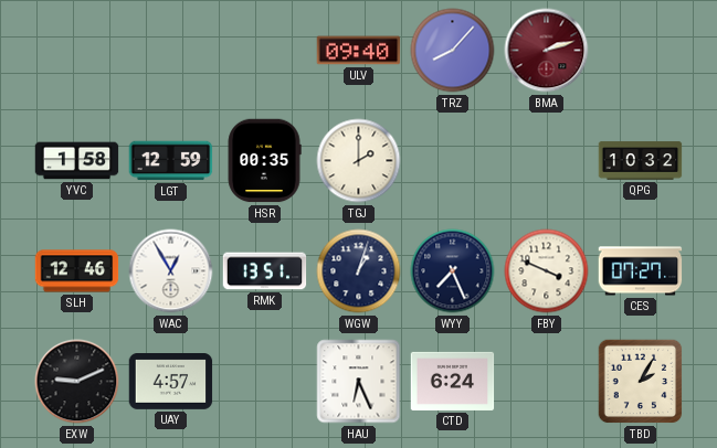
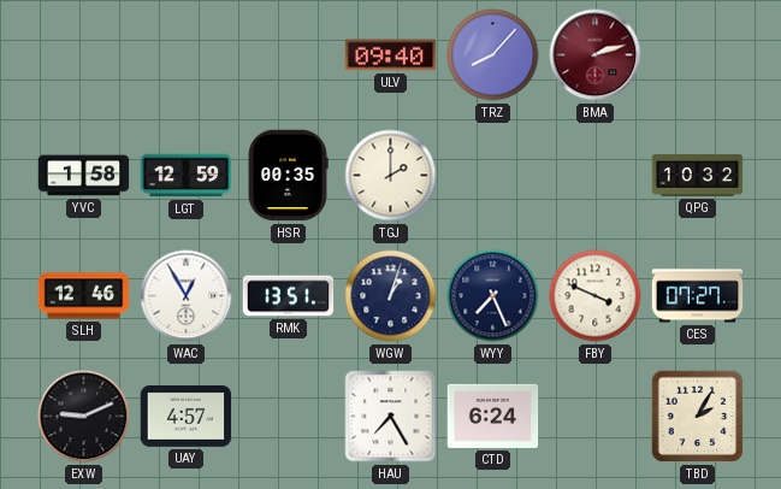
HAU: 6:26 -> 7:25
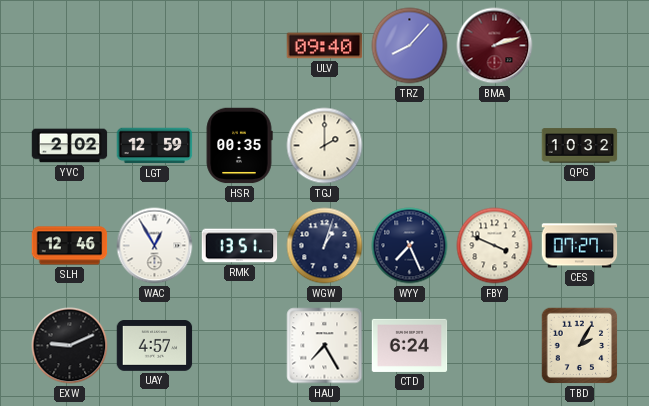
YVC: 1:58 -> 2:02
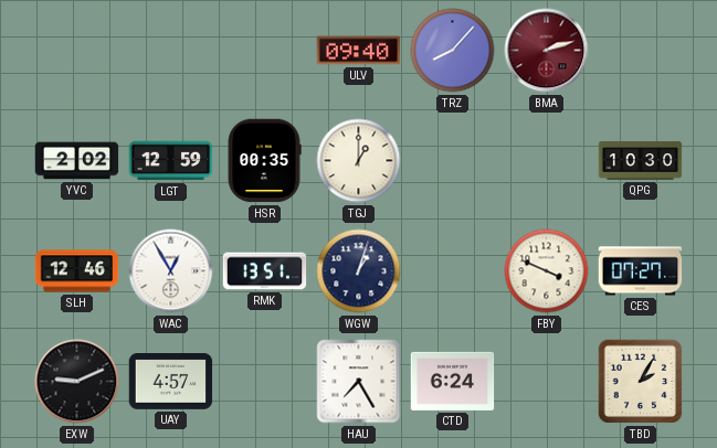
TGJ: 2:00 -> 1:00
QPG: 10:32 -> 10:30
WYY: 7:26 -> none
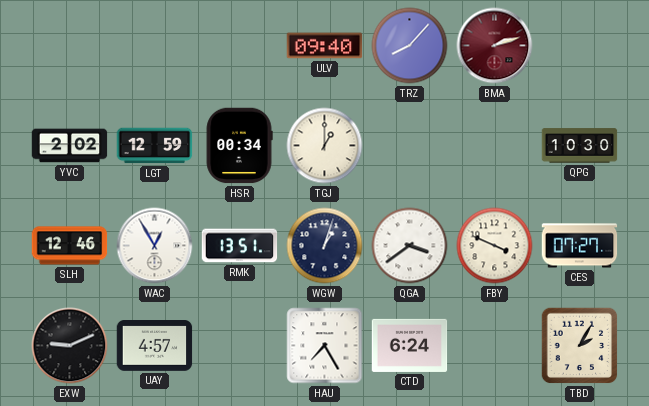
HSR: 00:35 -> 00:34
QGA: none -> 3:39
